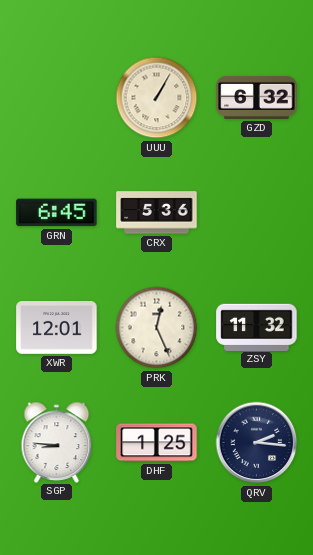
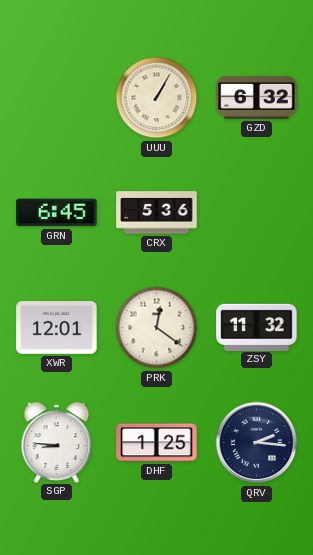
PRK: 12:26 -> 12:21
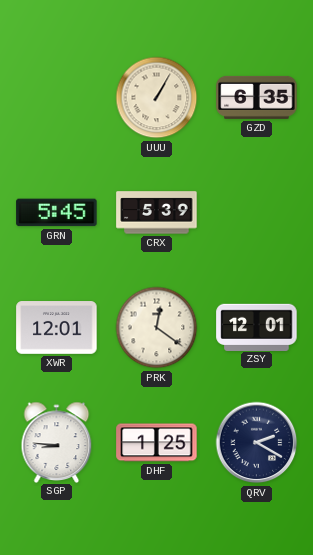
GZD: 6:32 -> 6:35
GRN: 6:45 -> 5:45
CRX: 5:36 -> 5:39
ZSY: 11:32 -> 12:01
QRV: 2:16 -> 2:20
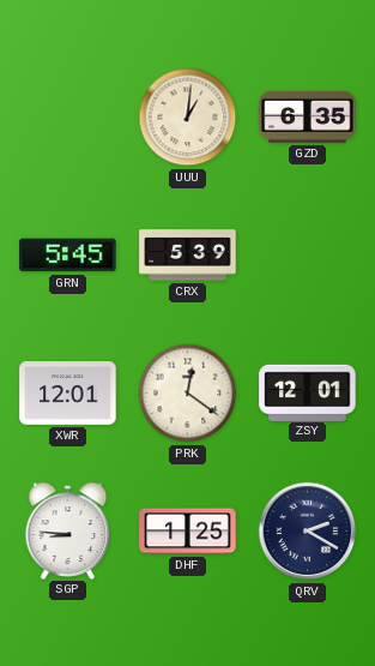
UUU: 1:05 -> 1:01
